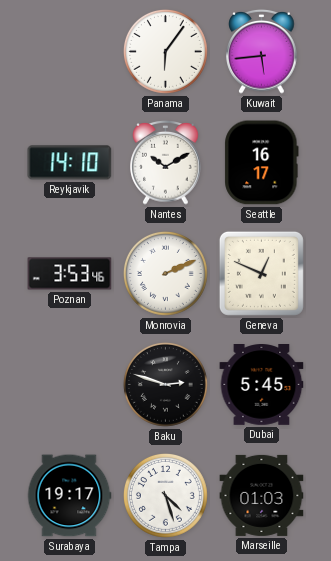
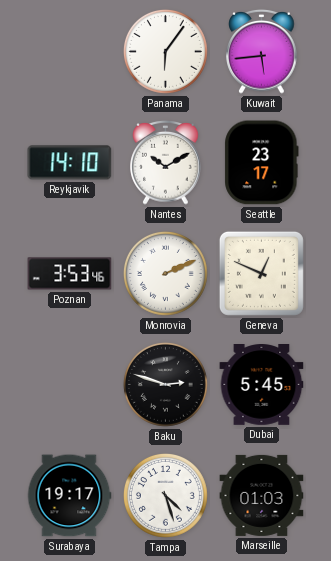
Seattle: 16:17 -> 23:17
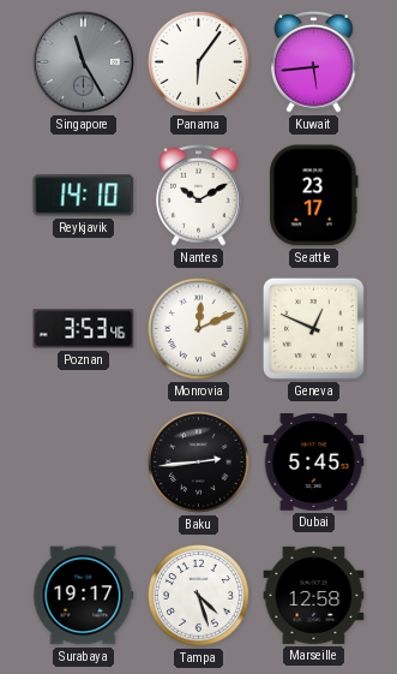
Singapore: none -> 11:25
Monrovia: 2:11 -> 12:11
Baku: 2:48 -> 2:44
Marseille: 01:03 -> 12:58
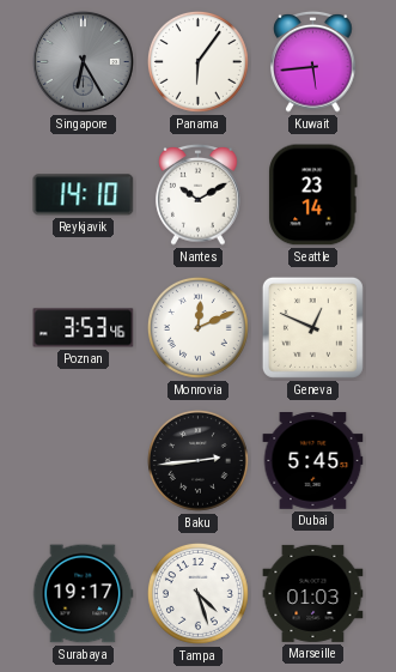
Singapore: 11:25 -> 6:25
Seattle: 23:17 -> 23:14
Marseille: 12:58 -> 01:03
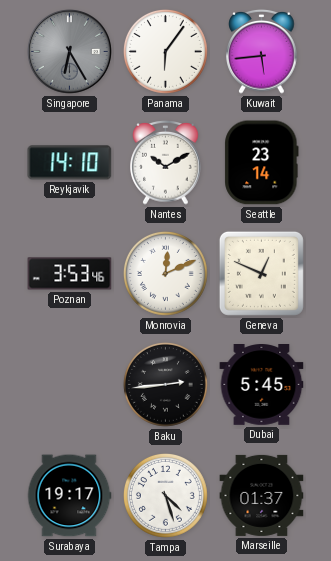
Marseille: 01:03 -> 01:37
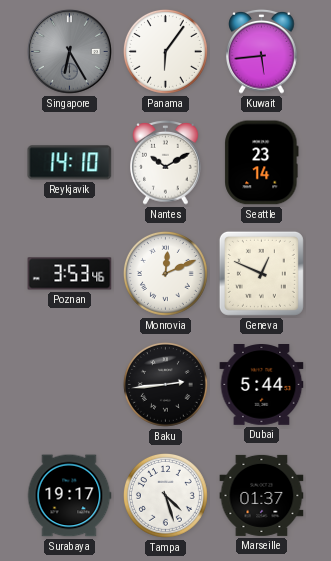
Dubai: 5:45 -> 5:44
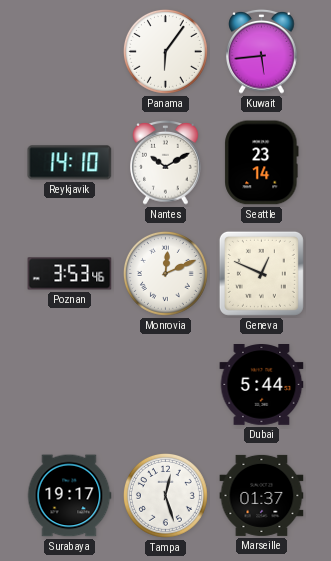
Singapore: 6:25 -> none
Baku: 2:44 -> none
Tampa: 4:27 -> 12:27
